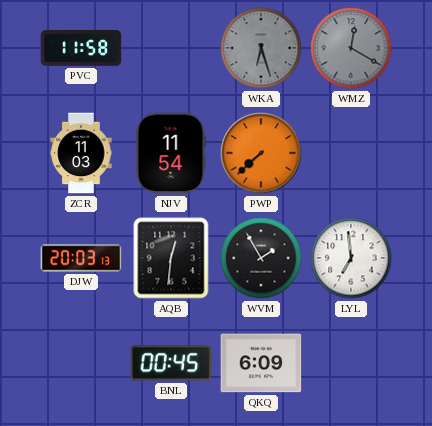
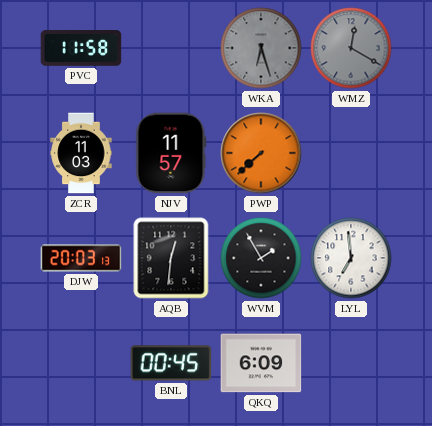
NJV: 11:54 -> 11:57
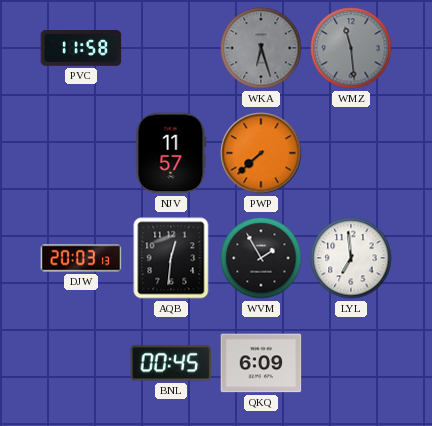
WMZ: 12:20 -> 11:29
ZCR: 11:03 -> none
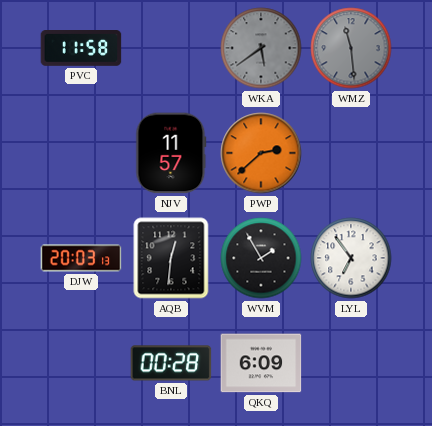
WKA: 6:27 -> 5:39
PWP: 7:38 -> 2:38
LYL: 6:59 -> 6:54
BNL: 00:45 -> 00:28
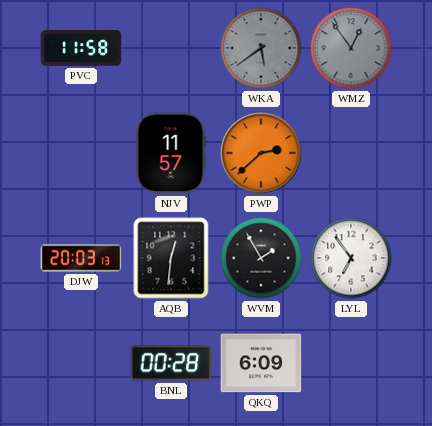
WMZ: 11:29 -> 12:54
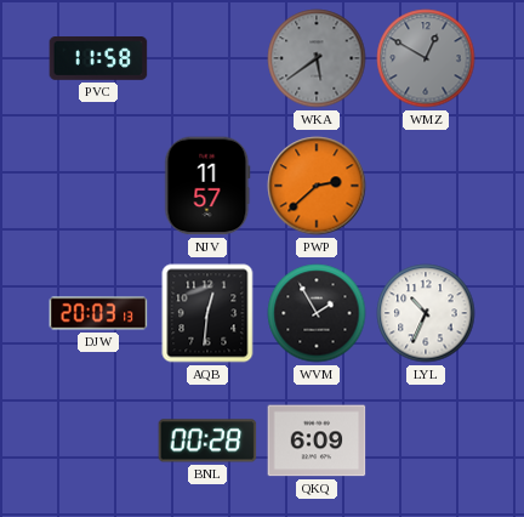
WMZ: 12:54 -> 12:50
LYL: 6:54 -> 10:34
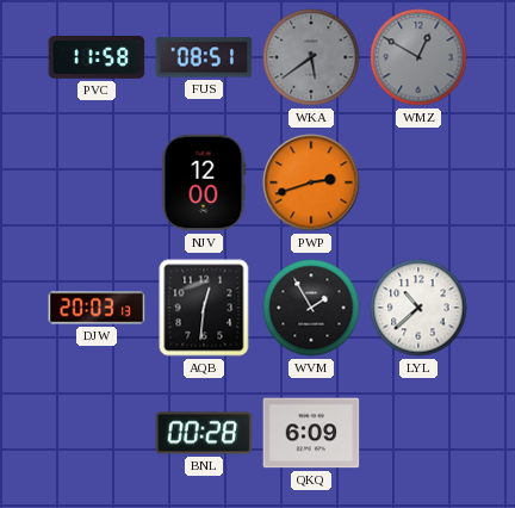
FUS: none -> 08:51
NJV: 11:57 -> 12:00
PWP: 2:38 -> 2:42
LYL: 10:34 -> 10:38
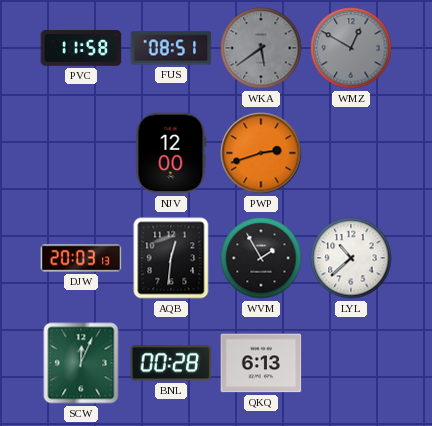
SCW: none -> 12:04
QKQ: 6:09 -> 6:13
